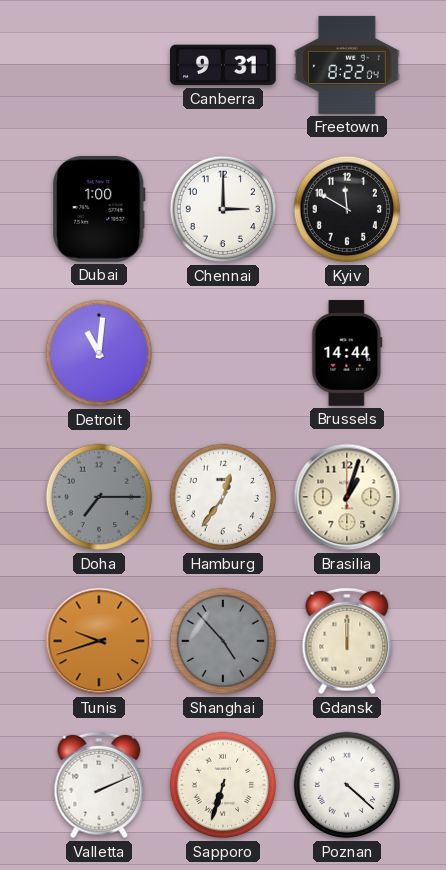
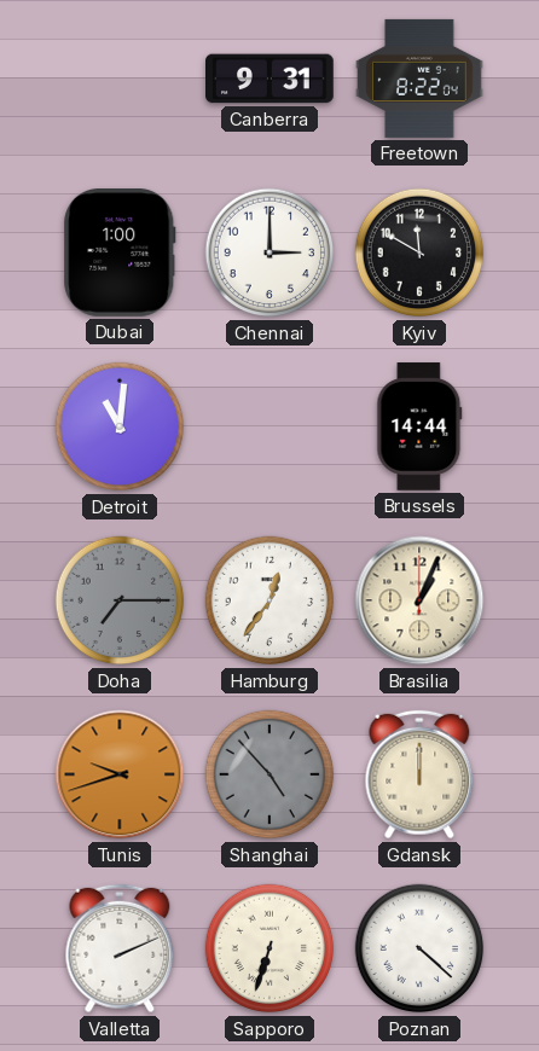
Brasilia: 1:03 -> 1:04
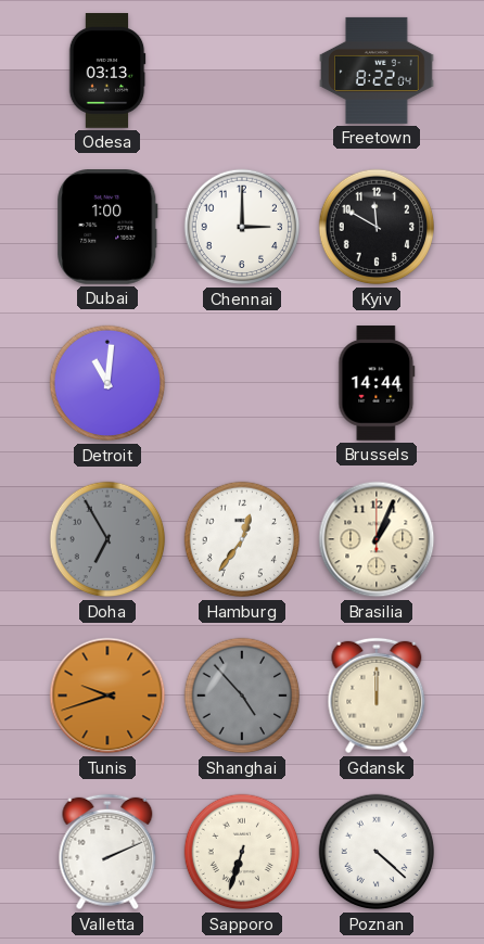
Odesa: none -> 03:13
Canberra: 9:31 -> none
Doha: 7:15 -> 6:55
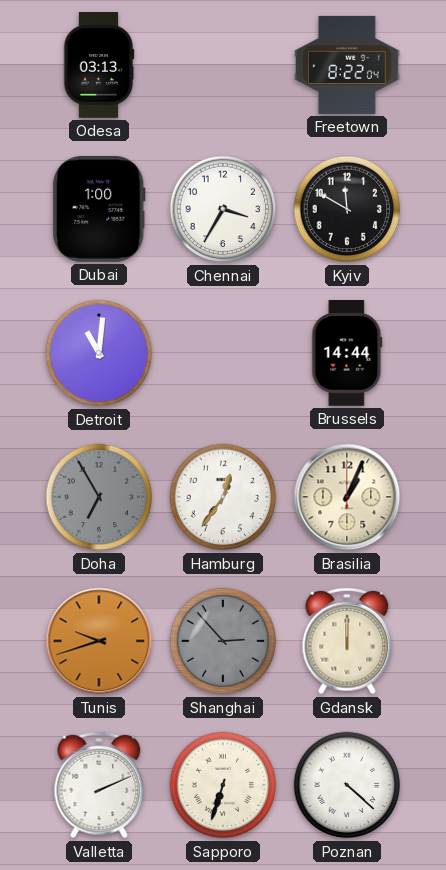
Chennai: 3:00 -> 3:35
Shanghai: 4:53 -> 2:53
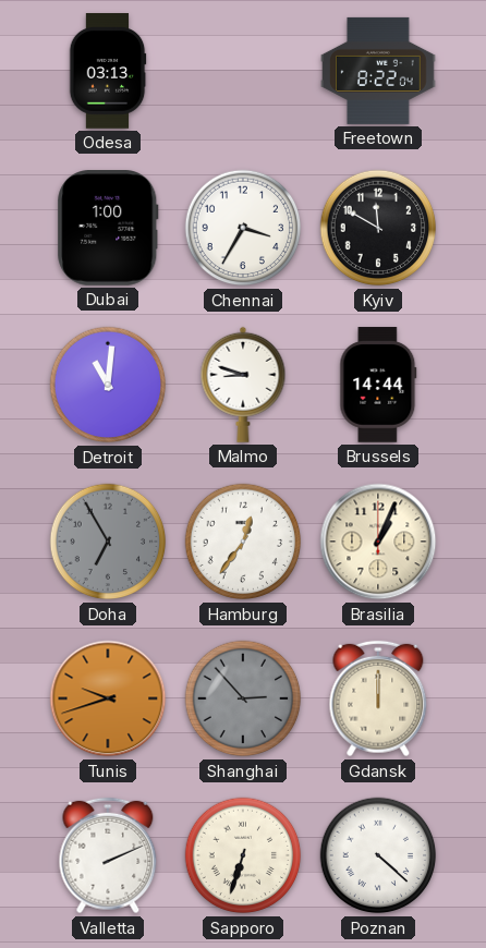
Malmo: none -> 8:48
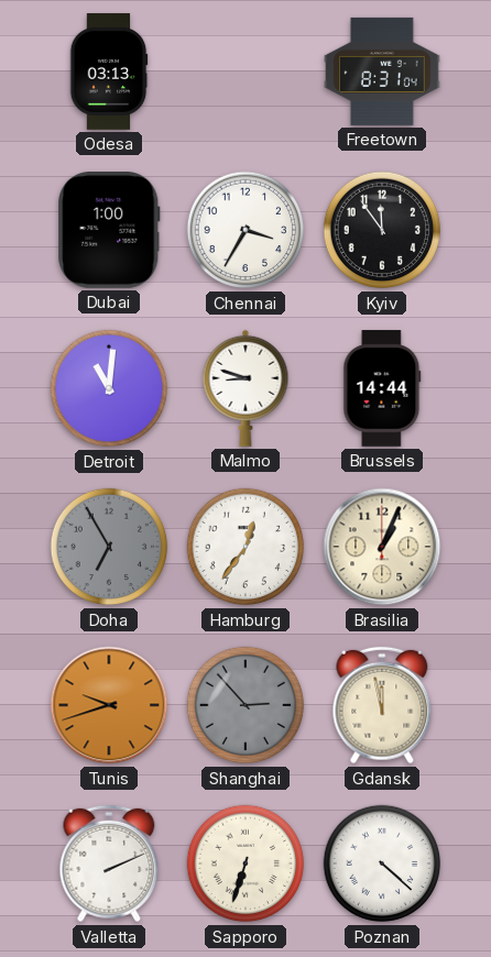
Freetown: 8:22 -> 8:31
Kyiv: 11:50 -> 11:54
Gdansk: 12:00 -> 11:58
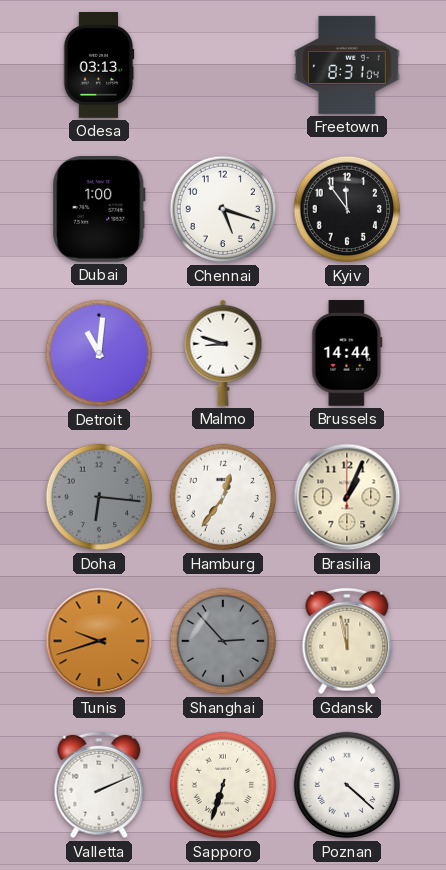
Chennai: 3:35 -> 5:18
Doha: 6:55 -> 6:16
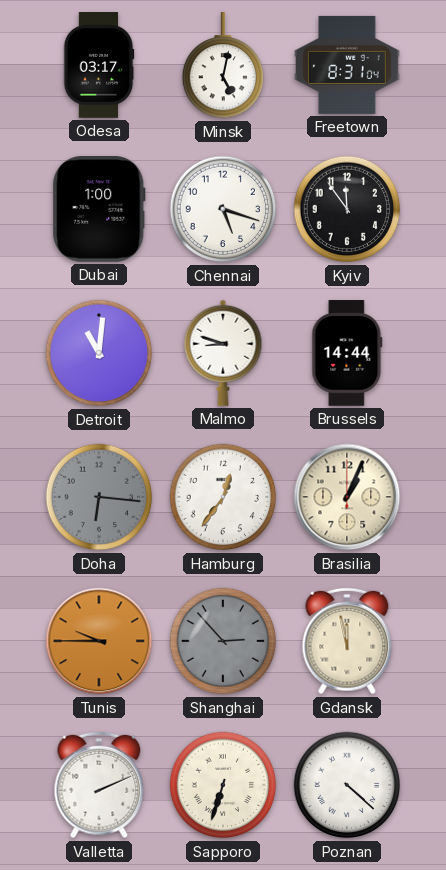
Odesa: 03:13 -> 03:17
Minsk: none -> 5:02
Tunis: 9:42 -> 9:45
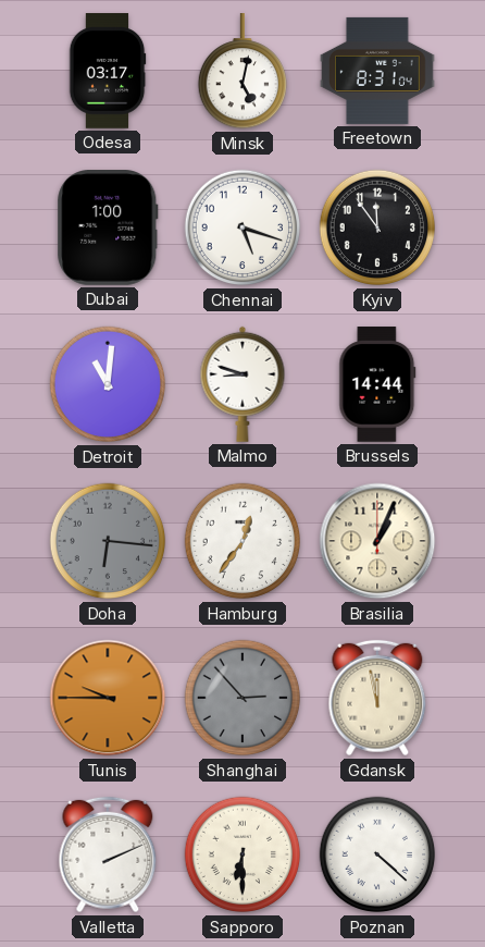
Sapporo: 6:33 -> 6:30
